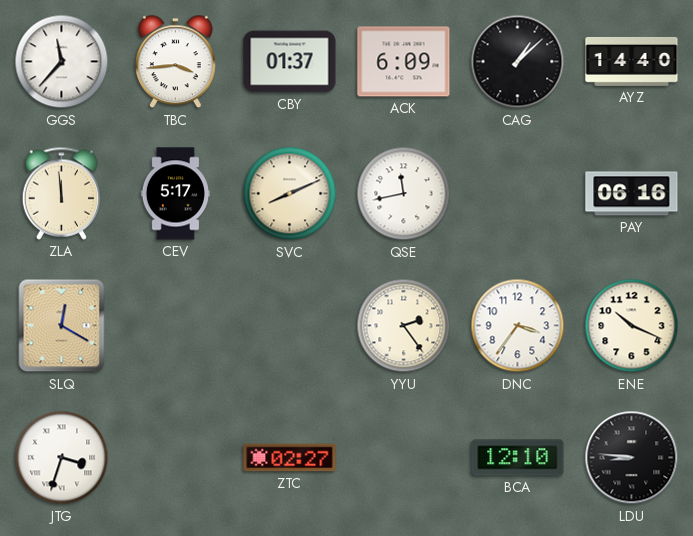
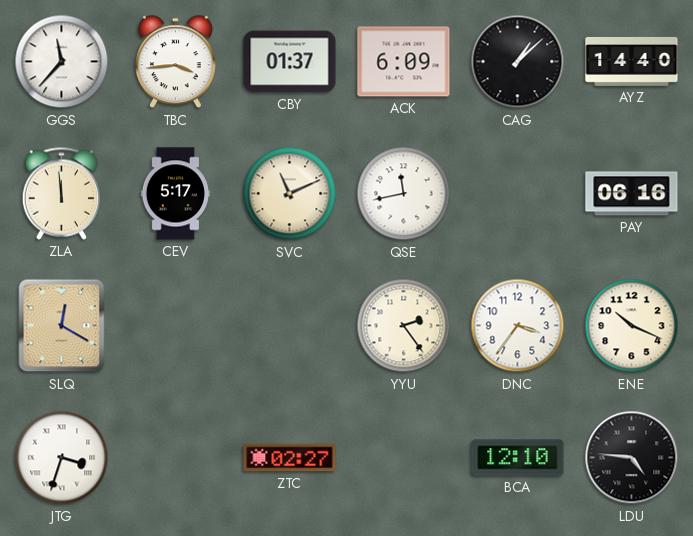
SVC: 8:11 -> 11:11
LDU: 8:46 -> 4:46
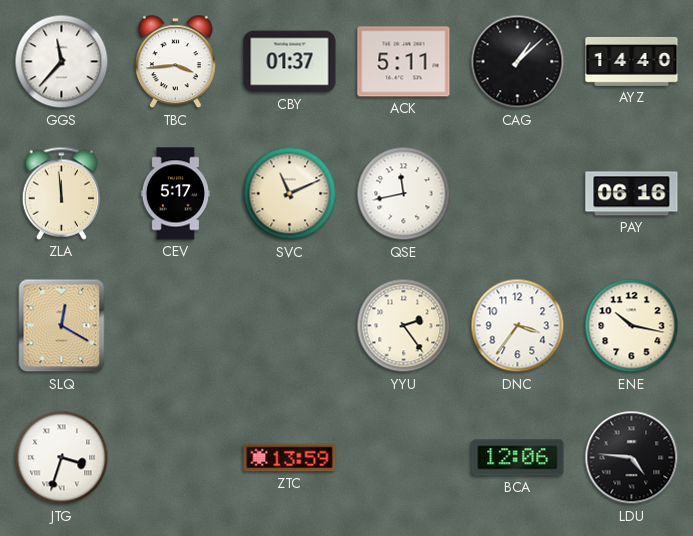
ACK: 6:09 -> 5:11
ENE: 10:19 -> 10:17
ZTC: 02:27 -> 13:59
BCA: 12:10 -> 12:06
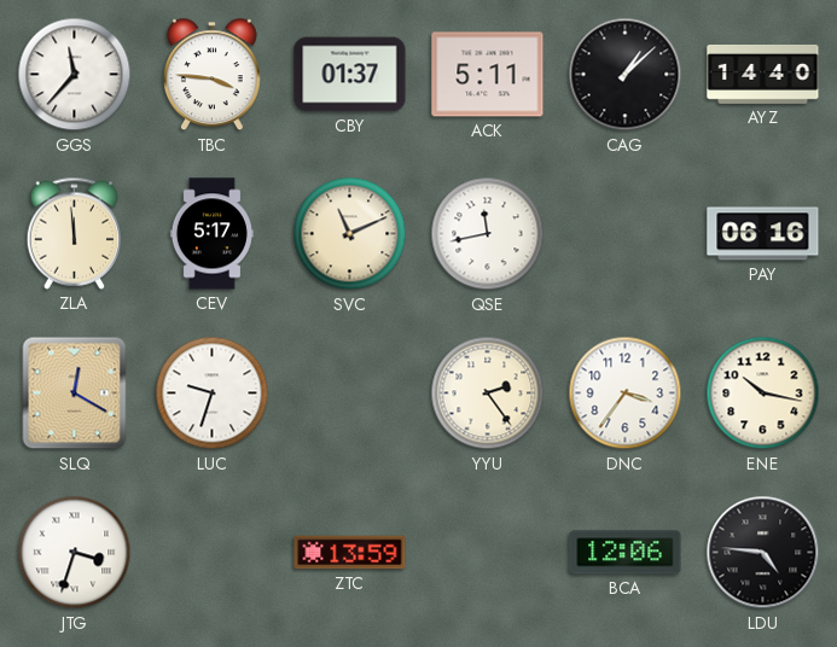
TBC: 3:44 -> 3:46
LUC: none -> 9:33
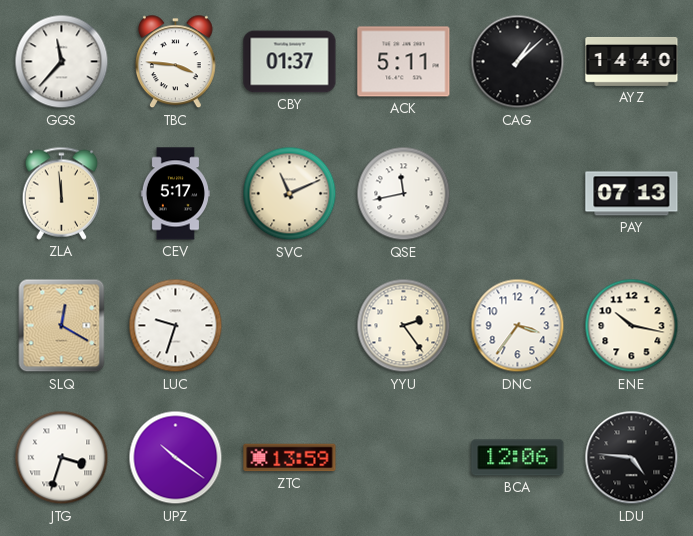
PAY: 06:16 -> 07:13
UPZ: none -> 10:21
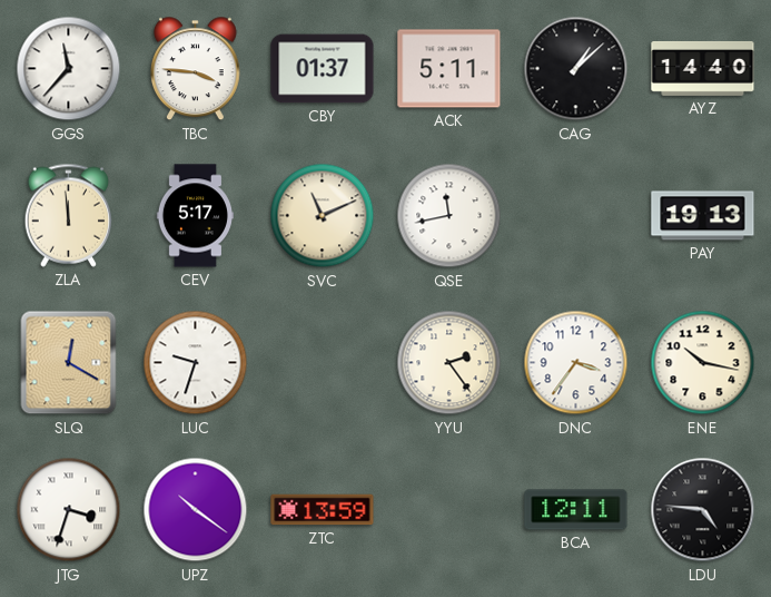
PAY: 07:13 -> 19:13
BCA: 12:06 -> 12:11
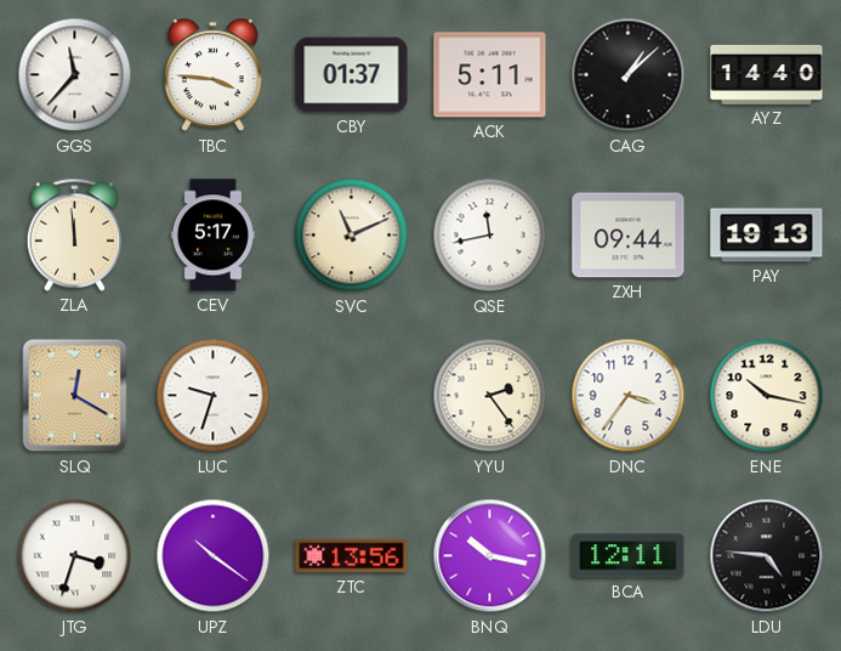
ZXH: none -> 09:44
ZTC: 13:59 -> 13:56
BNQ: none -> 10:17
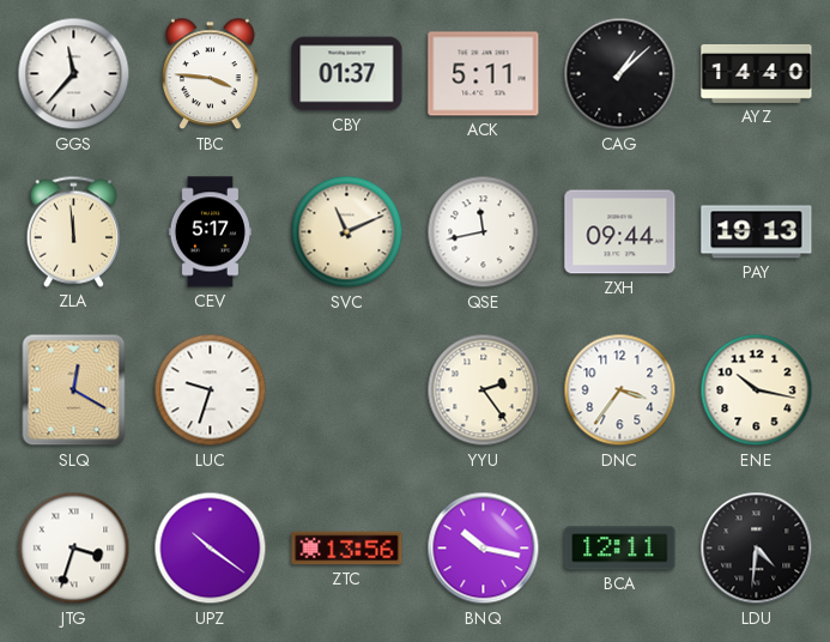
LDU: 4:46 -> 4:31
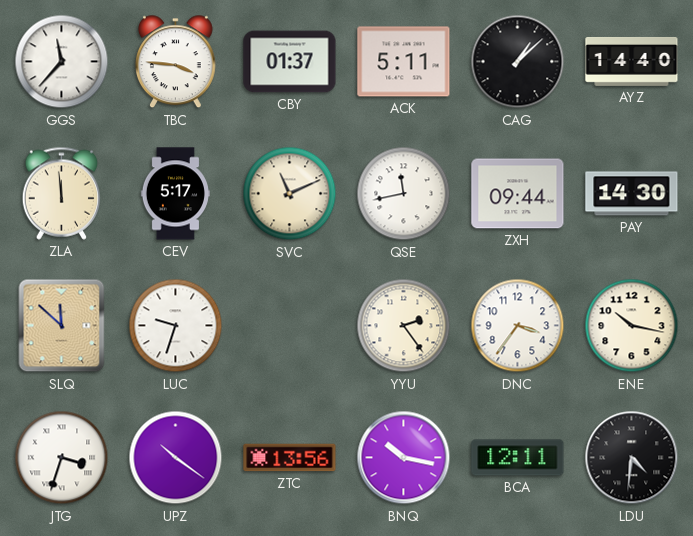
PAY: 19:13 -> 14:30
SLQ: 12:20 -> 11:52
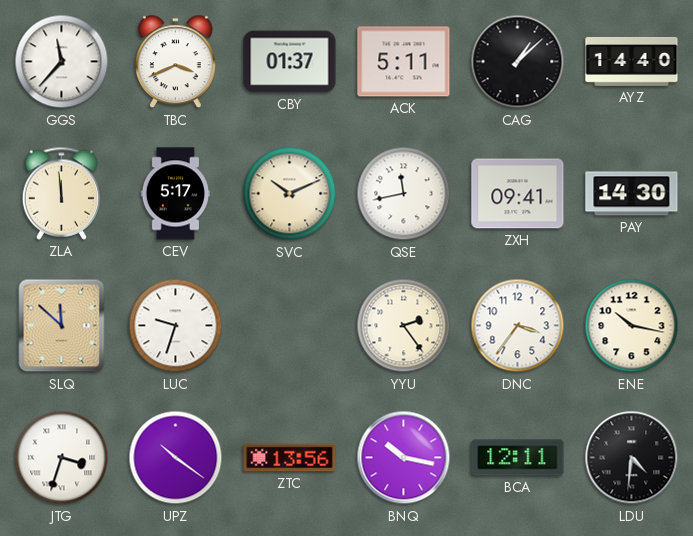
TBC: 3:46 -> 3:41
SVC: 11:11 -> 10:11
ZXH: 09:44 -> 09:41
